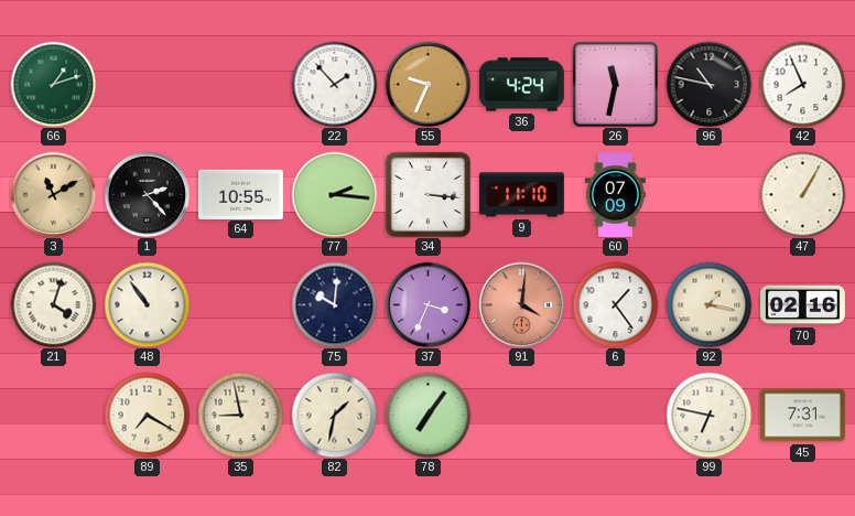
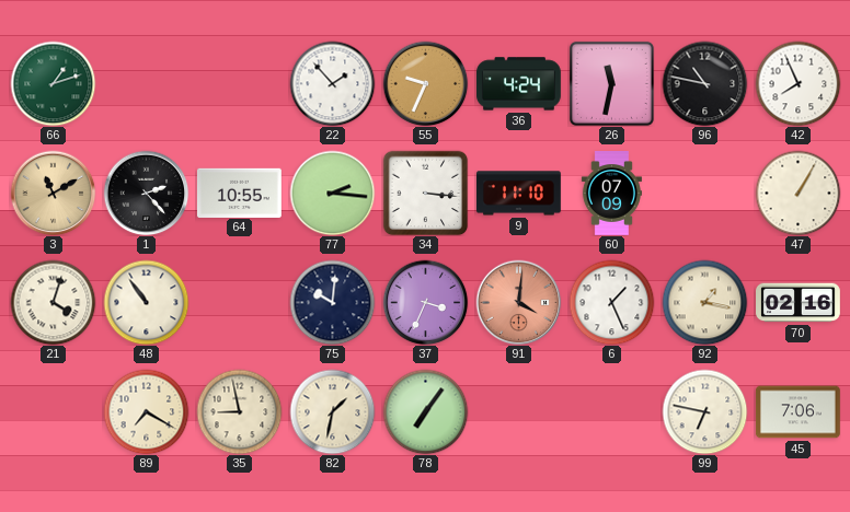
6: 1:24 -> 1:26
45: 7:31 -> 7:06
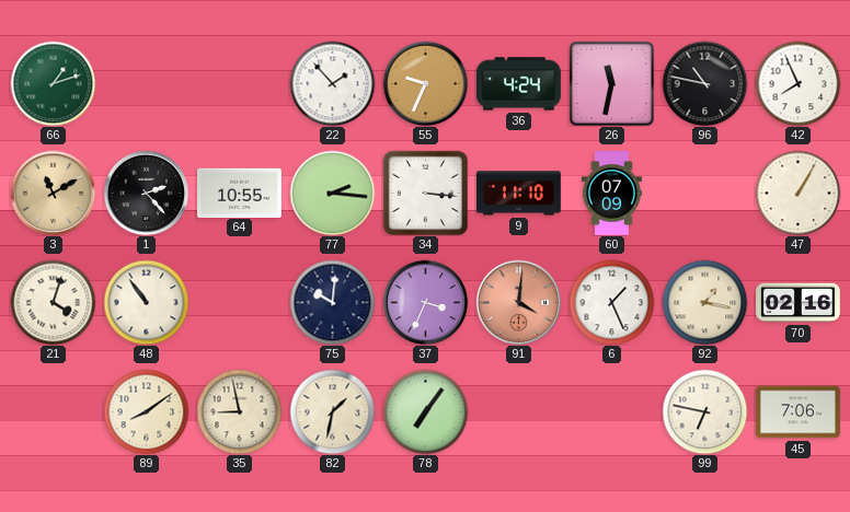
89: 7:20 -> 8:09
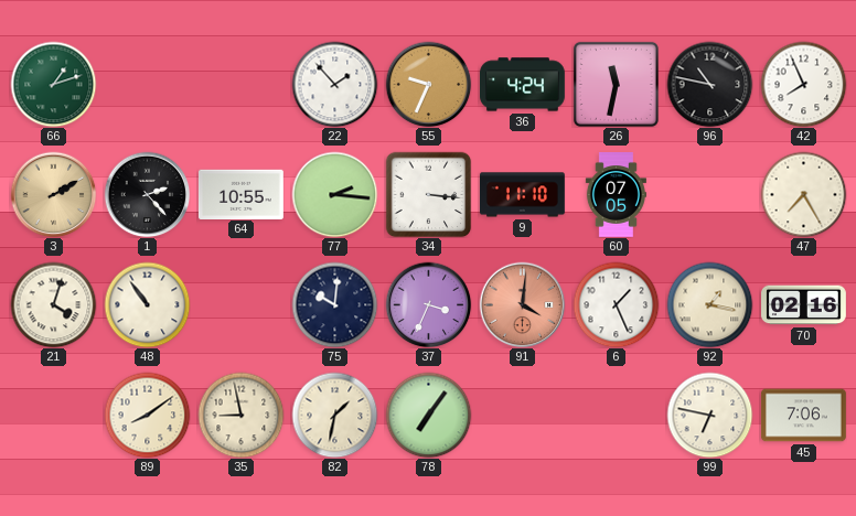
3: 11:10 -> 2:10
60: 07:09 -> 07:05
47: 1:05 -> 7:25
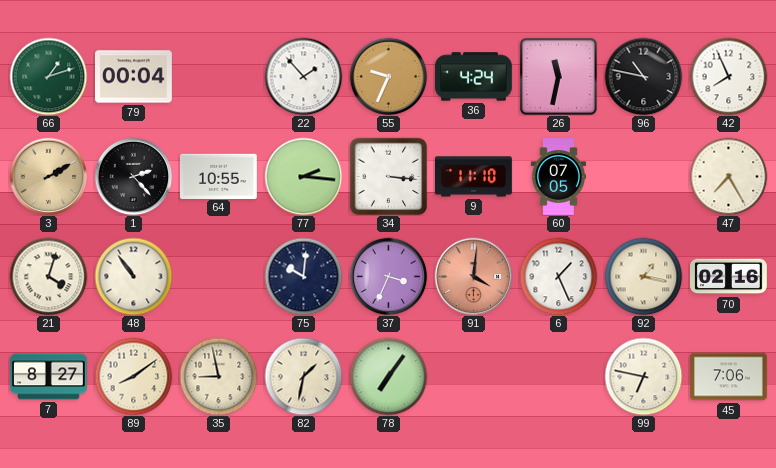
79: none -> 00:04
7: none -> 8:27
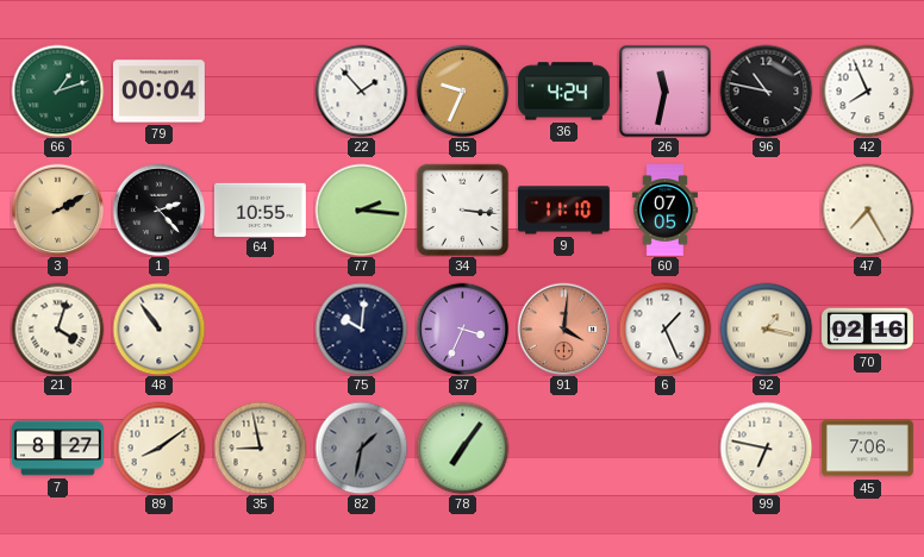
82 dial: cream -> grey
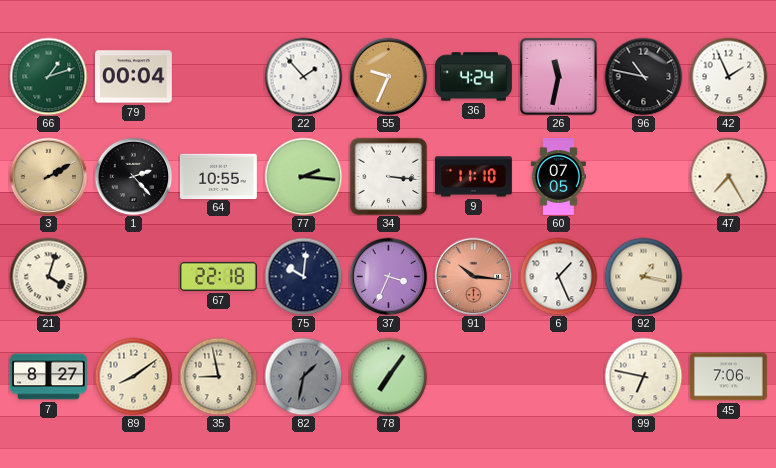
42: 7:56 -> 1:56
48: 10:54 -> none
67: none -> 22:18
91: 4:01 -> 10:16
70: 02:16 -> none
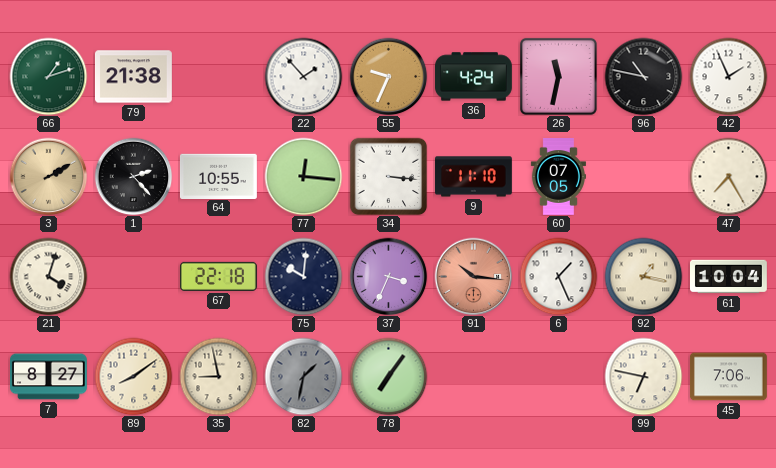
79: 00:04 -> 21:38
77: 2:16 -> 12:16
61: none -> 10:04
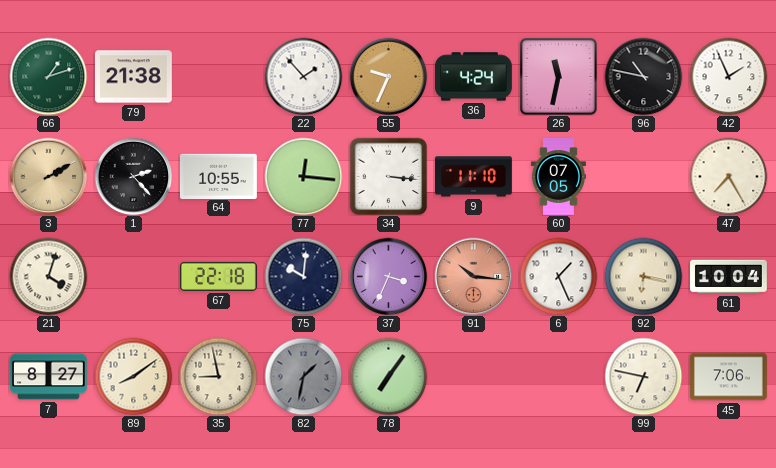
92: 1:17 -> 6:17
